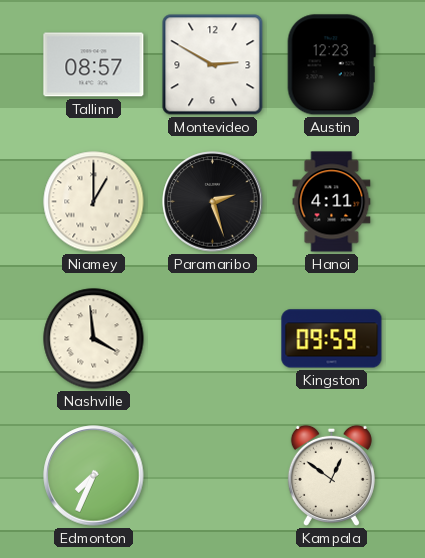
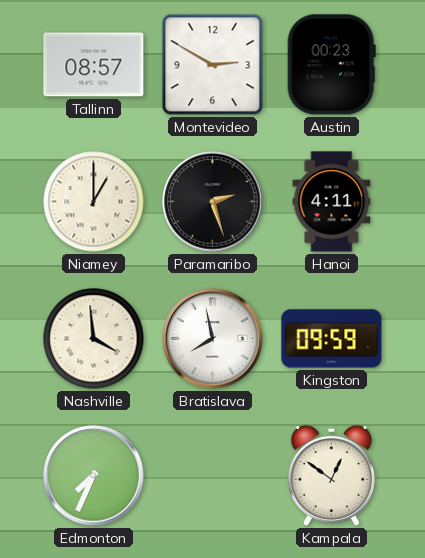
Austin: 12:23 -> 00:23
Bratislava: none -> 7:58
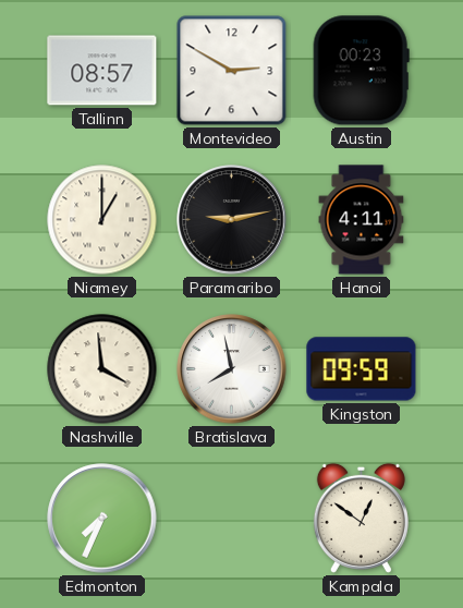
Paramaribo: 2:27 -> 9:13
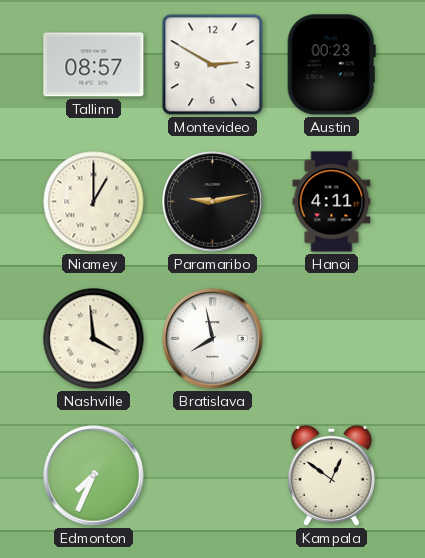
Kingston: 09:59 -> none
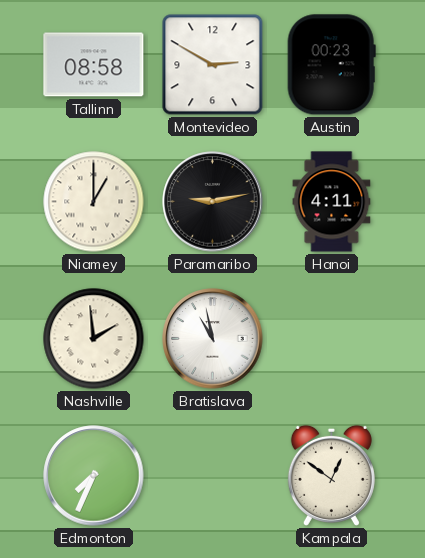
Tallinn: 08:57 -> 08:58
Nashville: 3:59 -> 1:59
Bratislava: 7:58 -> 10:58
